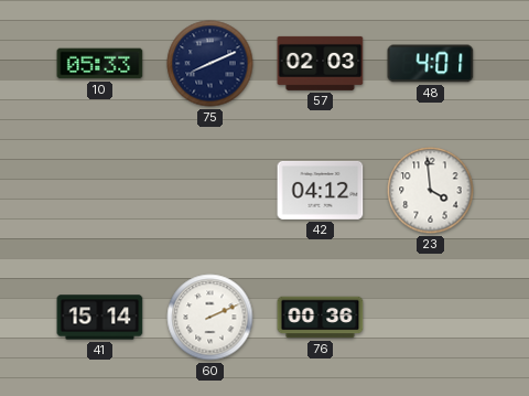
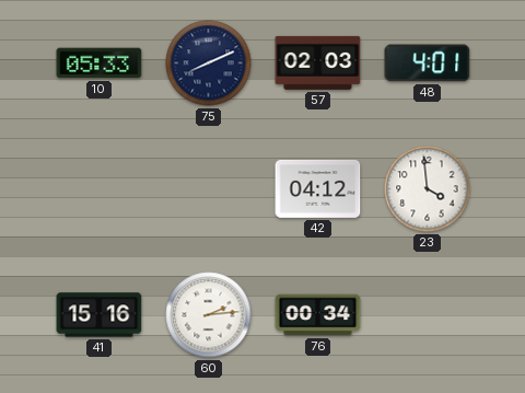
41: 15:14 -> 15:16
60: 2:11 -> 2:14
76: 00:36 -> 00:34
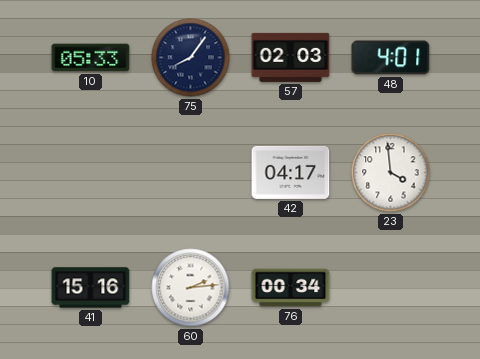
75: 8:11 -> 8:06
42: 04:12 -> 04:17
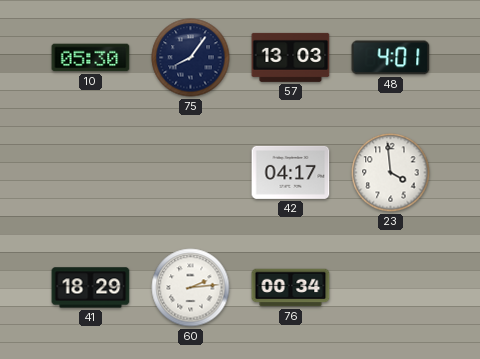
10: 05:33 -> 05:30
57: 02:03 -> 13:03
41: 15:16 -> 18:29
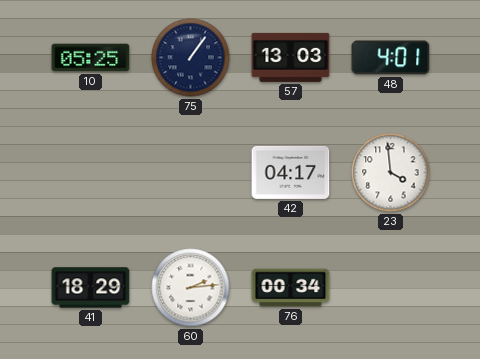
10: 05:30 -> 05:25
75: 8:06 -> 1:06
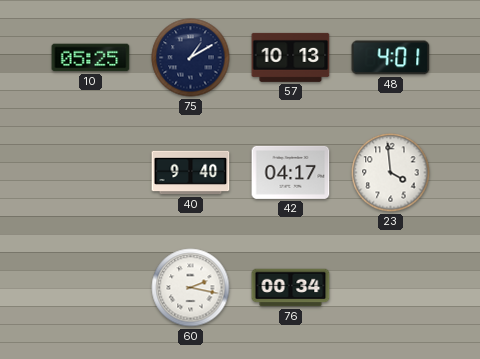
75: 1:06 -> 1:10
57: 13:03 -> 10:13
40: none -> 9:40
41: 18:29 -> none
60: 2:14 -> 2:17
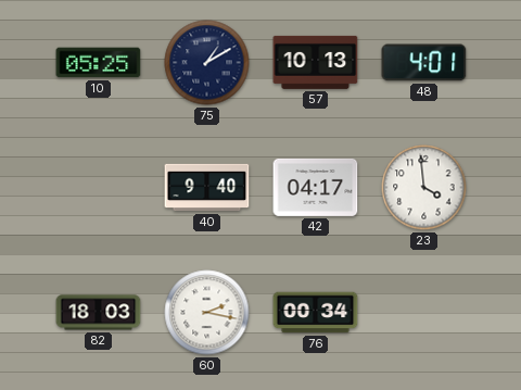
82: none -> 18:03
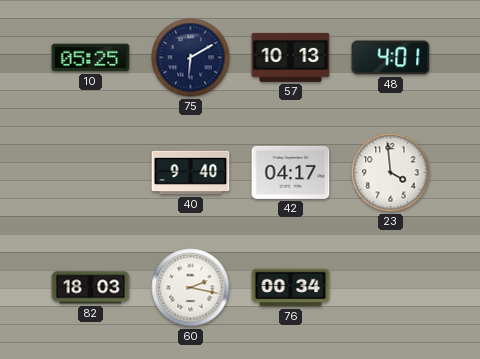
75: 1:10 -> 6:10
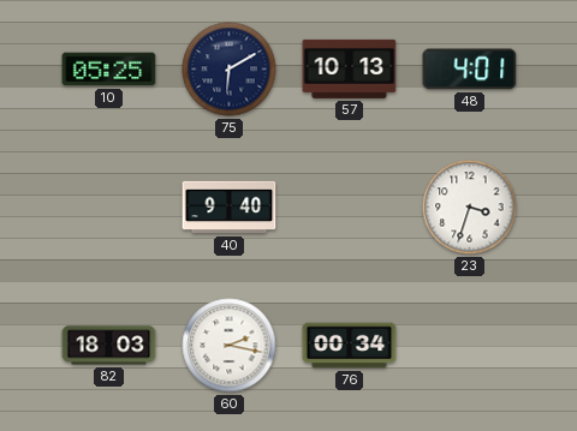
42: 04:17 -> none
23: 3:59 -> 3:33
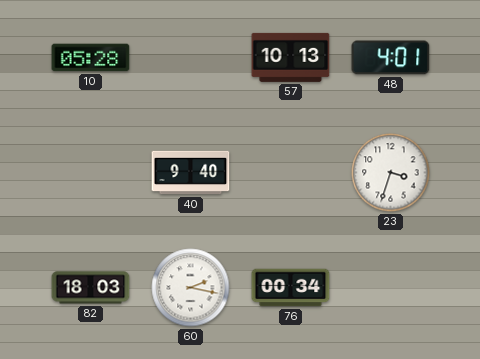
10: 05:25 -> 05:28
75: 6:10 -> none
